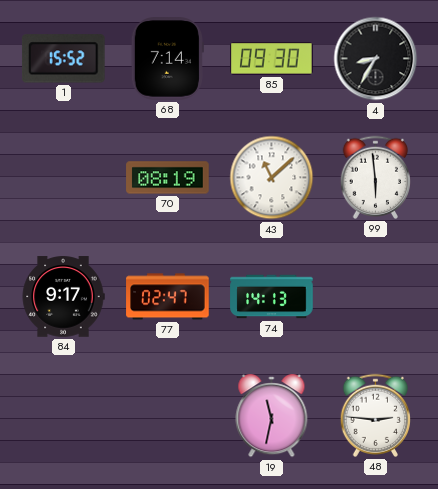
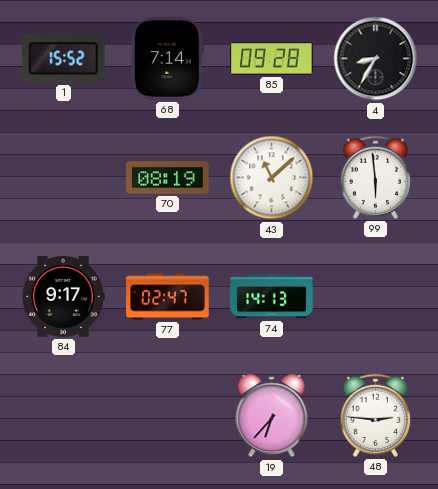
85: 09:30 -> 09:28
19: 11:32 -> 6:37
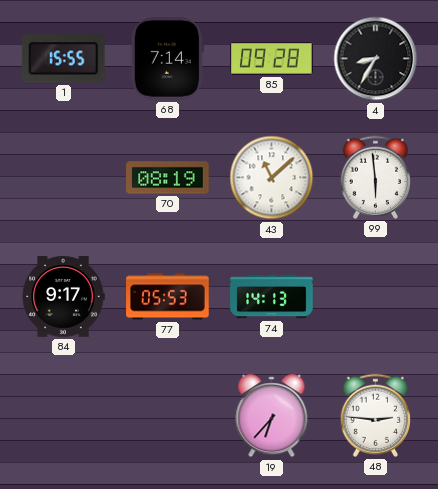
1: 15:52 -> 15:55
77: 02:47 -> 05:53
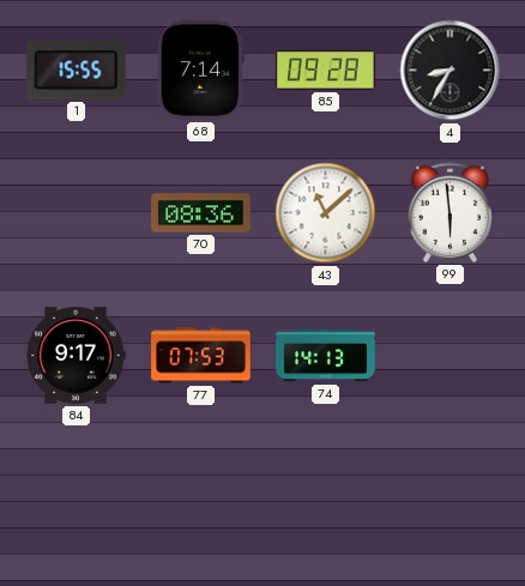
70: 08:19 -> 08:36
77: 05:53 -> 07:53
19: 6:37 -> none
48: 2:46 -> none
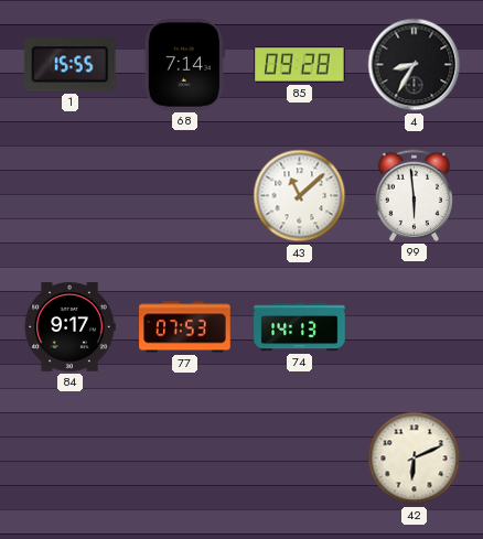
70: 08:36 -> none
42: none -> 6:11
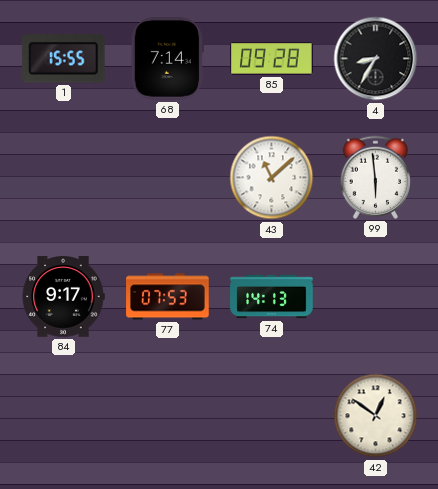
42: 6:11 -> 12:51
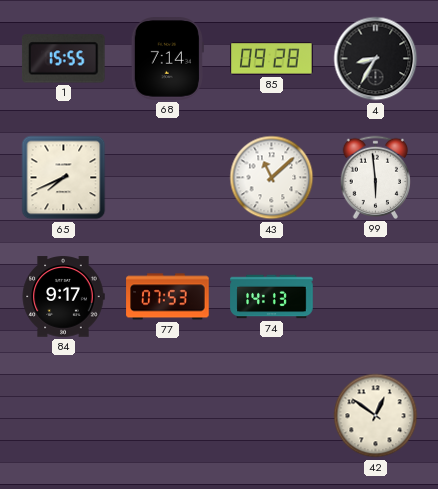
65: none -> 7:41
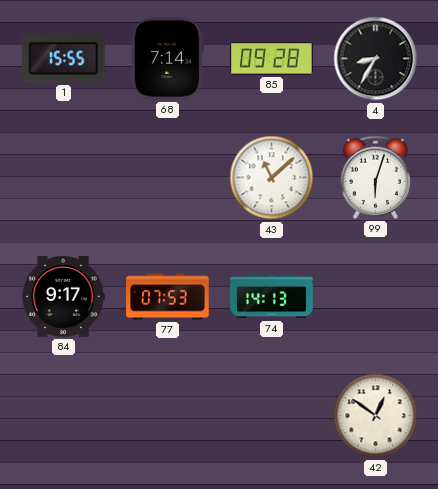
65: 7:41 -> none
99: 5:59 -> 6:03
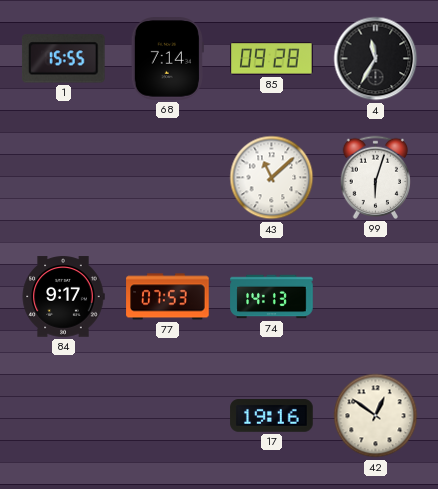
4: 8:35 -> 11:35
17: none -> 19:16
